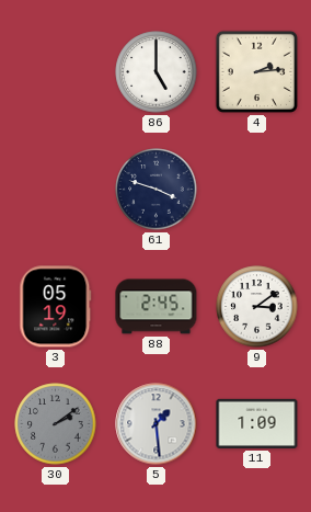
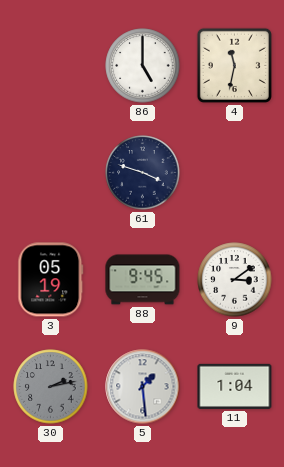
4: 2:14 -> 11:32
88: 2:45 -> 9:45
30: 2:09 -> 2:13
11: 1:09 -> 1:04
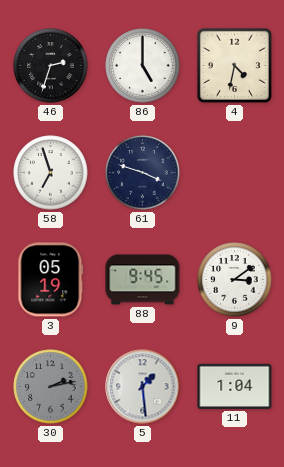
46: none -> 2:33
4: 11:32 -> 4:32
58: none -> 6:57
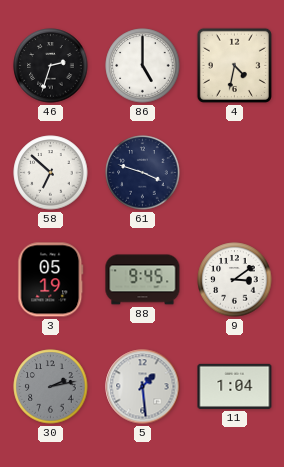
58: 6:57 -> 6:52
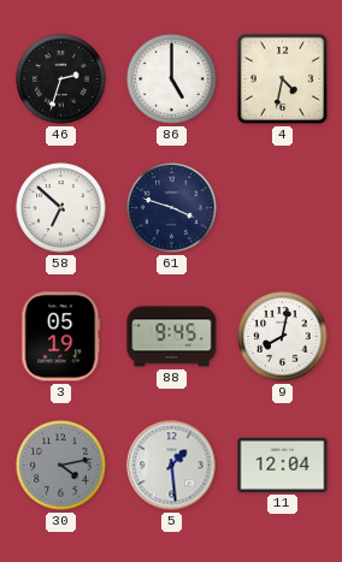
9: 3:09 -> 8:02
30: 2:13 -> 4:13
11: 1:04 -> 12:04
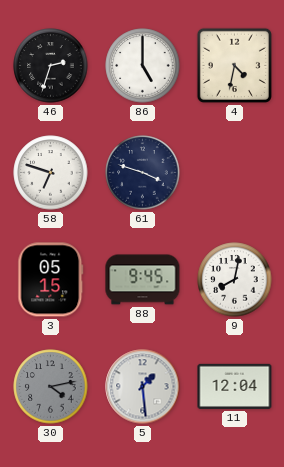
58: 6:52 -> 6:48
3: 05:19 -> 05:15
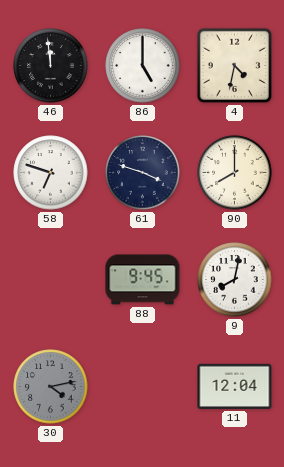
46: 2:33 -> 11:59
90: none -> 8:00
3: 05:15 -> none
5: 1:29 -> none
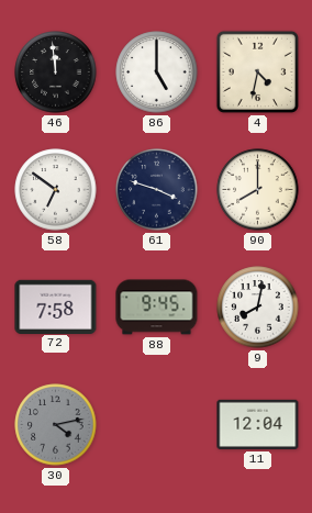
58: 6:48 -> 6:51
72: none -> 7:58
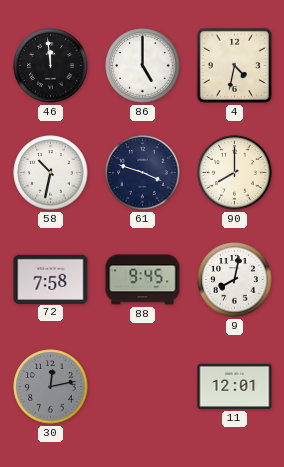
58: 6:51 -> 10:32
30: 4:13 -> 12:13
11: 12:04 -> 12:01
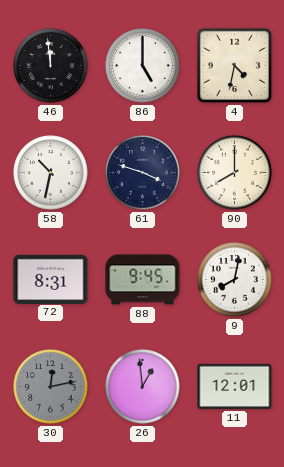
72: 7:58 -> 8:31
26: none -> 12:59
